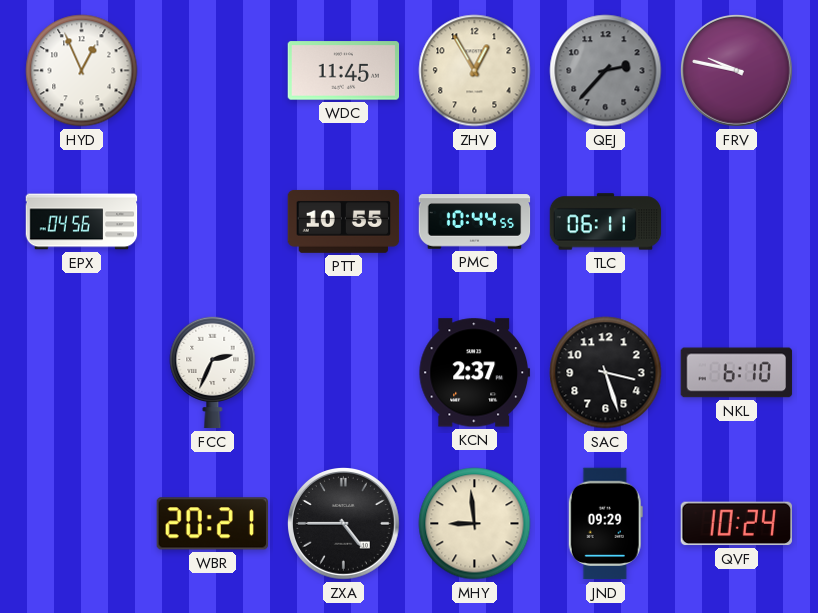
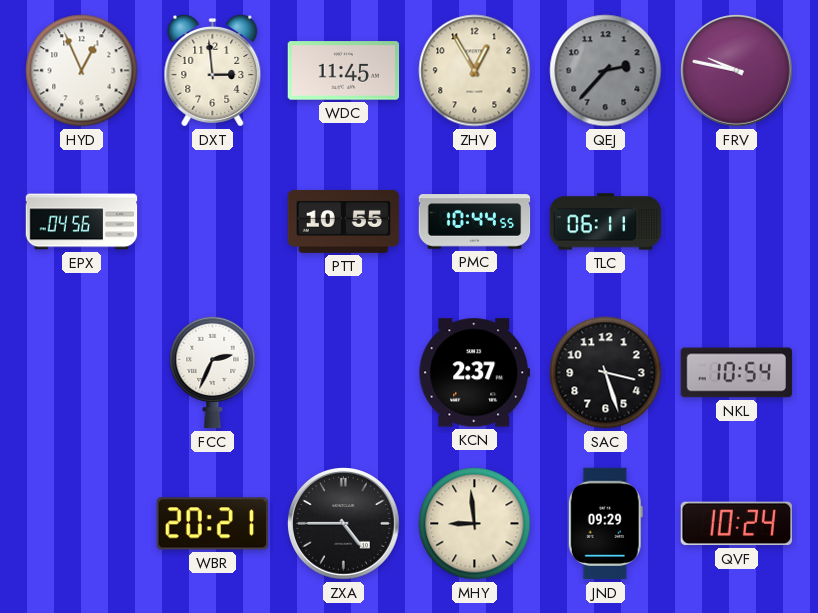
DXT: none -> 2:59
NKL: 6:10 -> 10:54
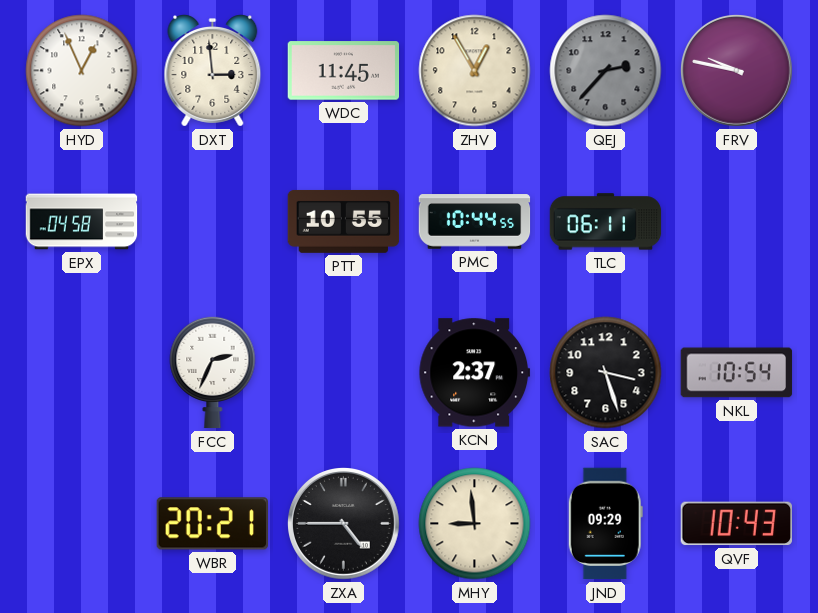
EPX: 04:56 -> 04:58
QVF: 10:24 -> 10:43
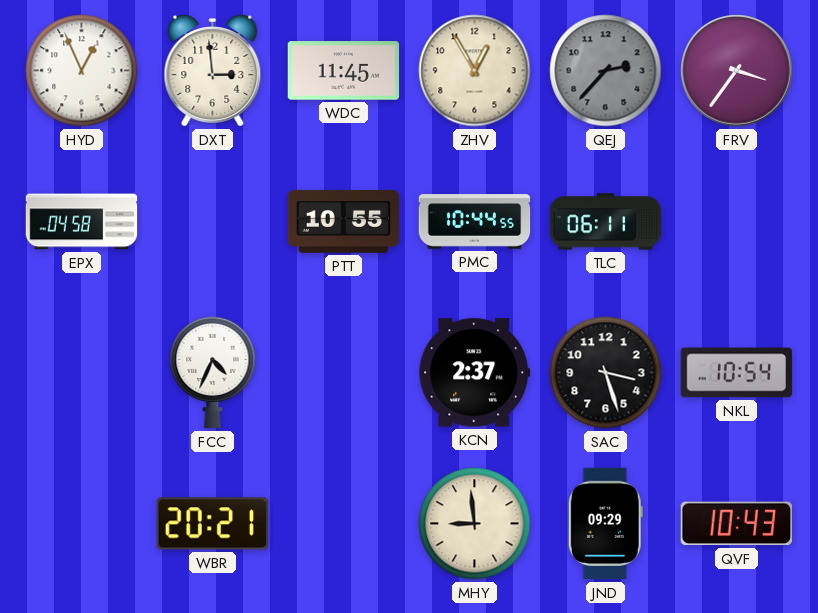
FRV: 9:47 -> 3:36
FCC: 2:34 -> 4:34
ZXA: 4:45 -> none
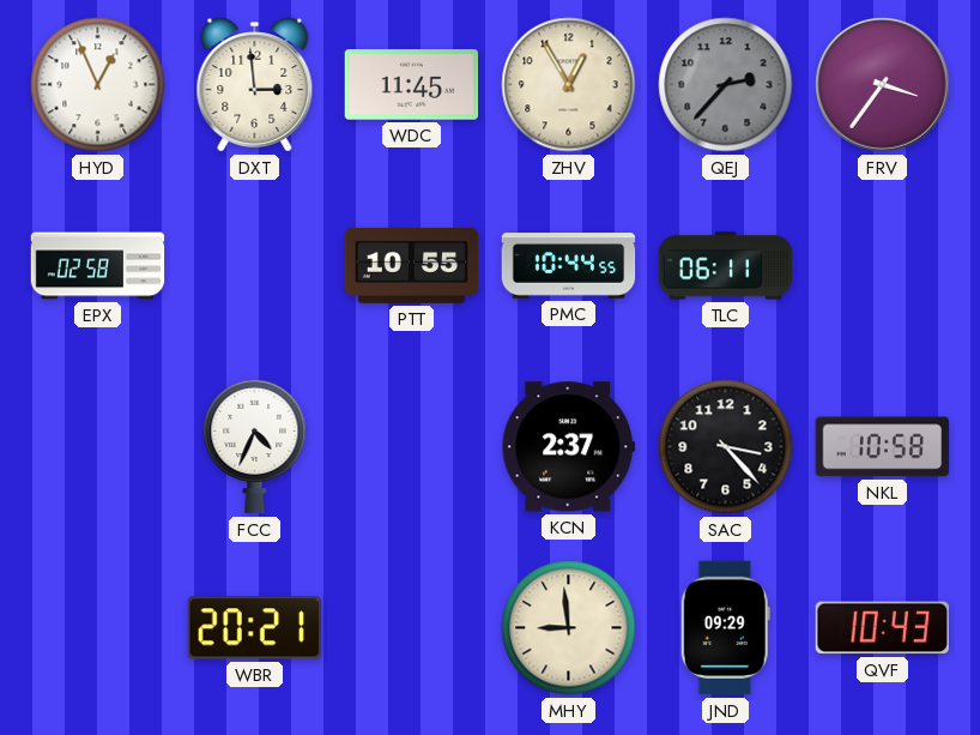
EPX: 04:58 -> 02:58
SAC: 3:27 -> 3:23
NKL: 10:54 -> 10:58
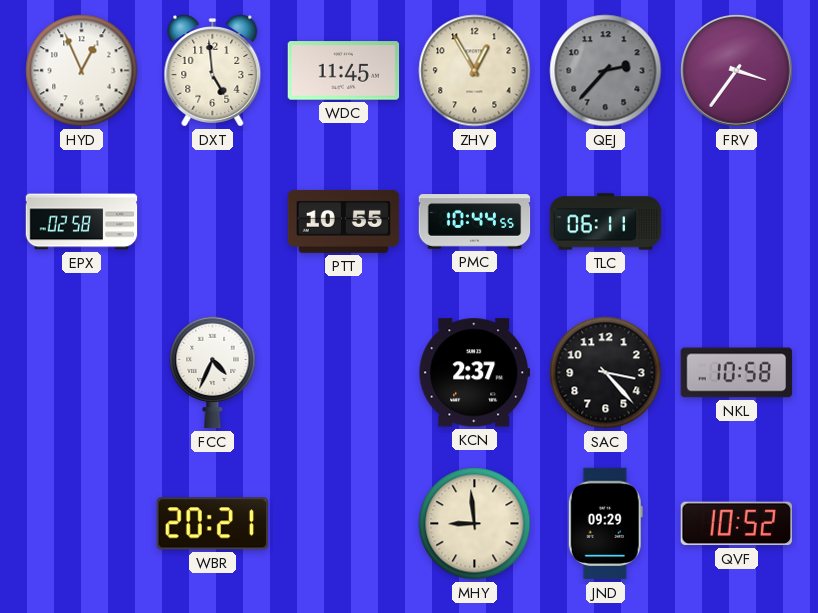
DXT: 2:59 -> 4:59
QVF: 10:43 -> 10:52
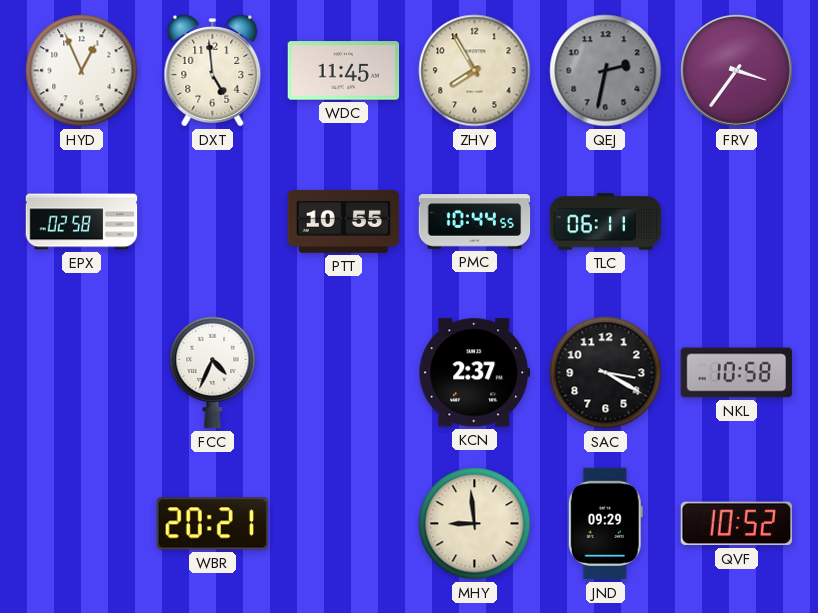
ZHV: 12:55 -> 7:55
QEJ: 2:37 -> 2:32
SAC: 3:23 -> 3:20
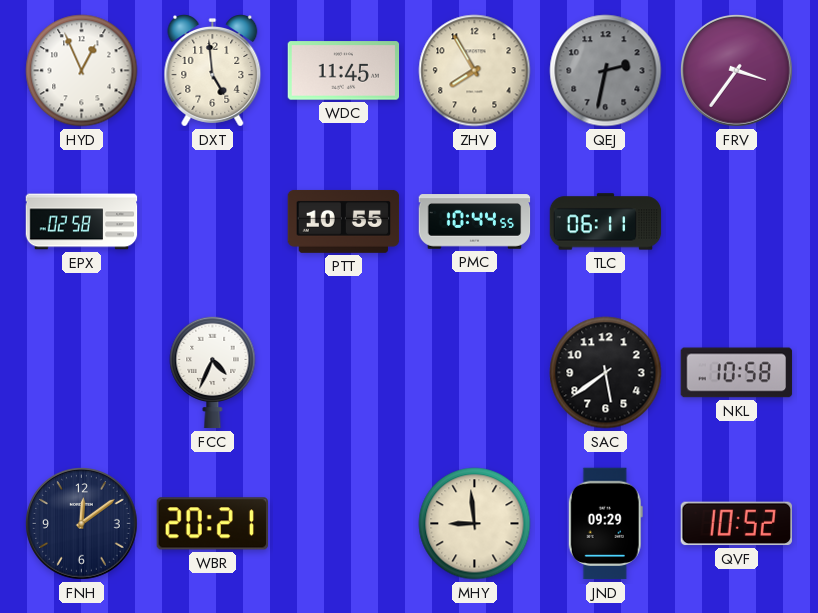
KCN: 2:37 -> none
SAC: 3:20 -> 5:39
FNH: none -> 12:09
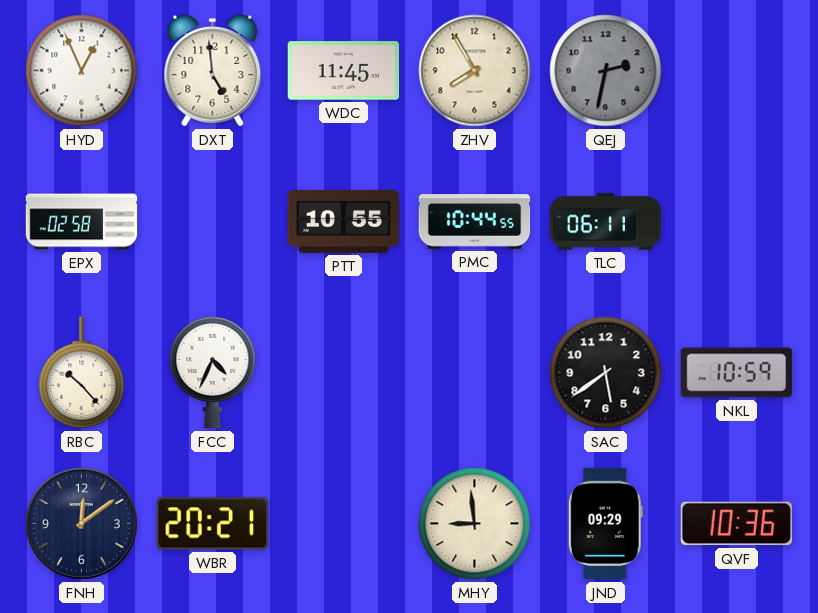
FRV: 3:36 -> none
RBC: none -> 10:23
NKL: 10:58 -> 10:59
QVF: 10:52 -> 10:36
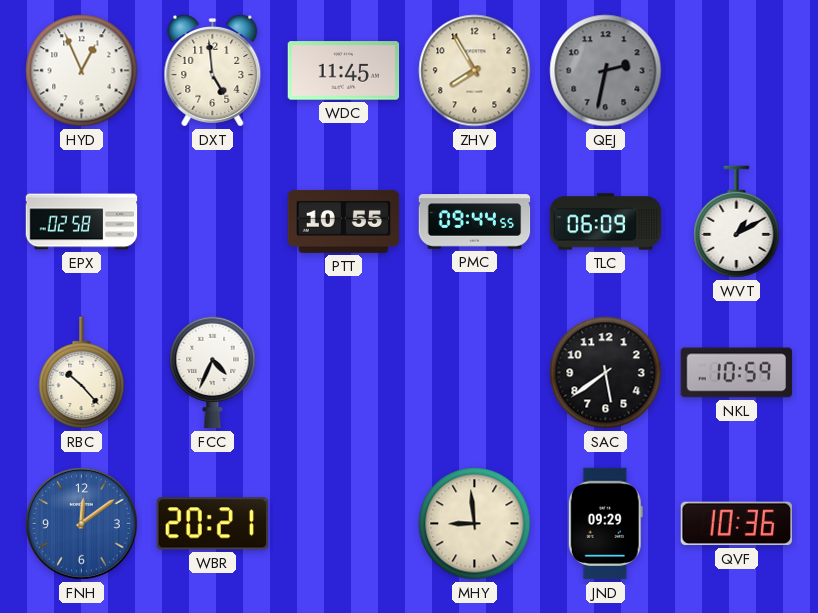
PMC: 10:44 -> 09:44
TLC: 06:11 -> 06:09
WVT: none -> 1:10
FNH dial: navy -> blue
